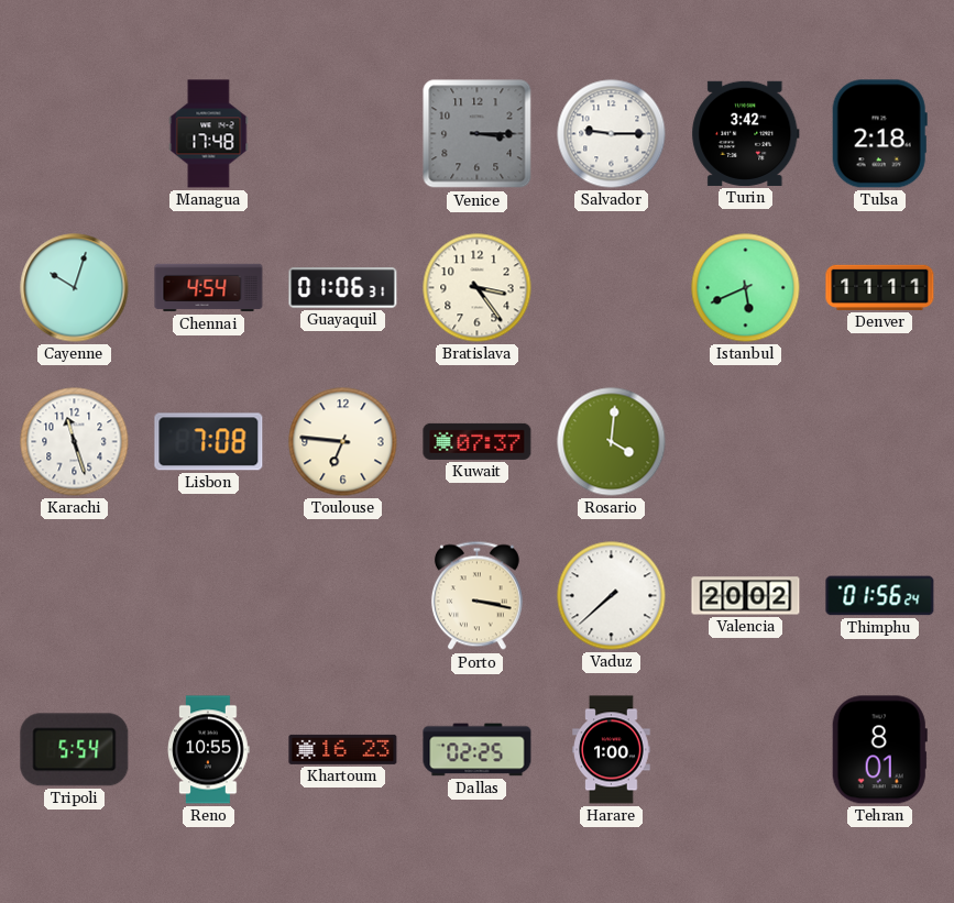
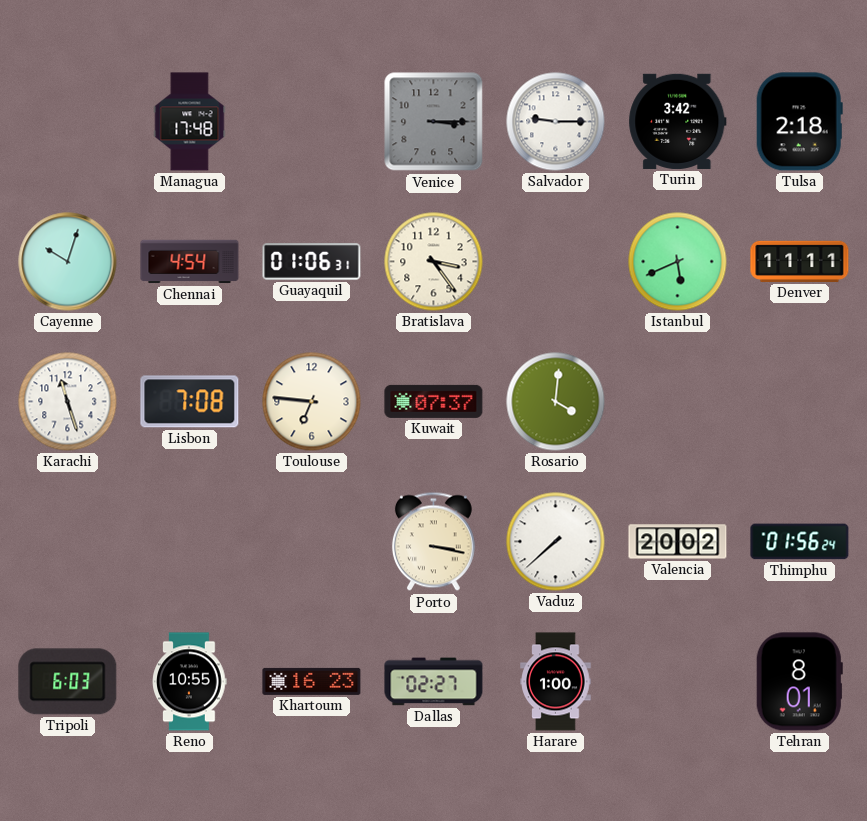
Tripoli: 5:54 -> 6:03
Dallas: 02:25 -> 02:27
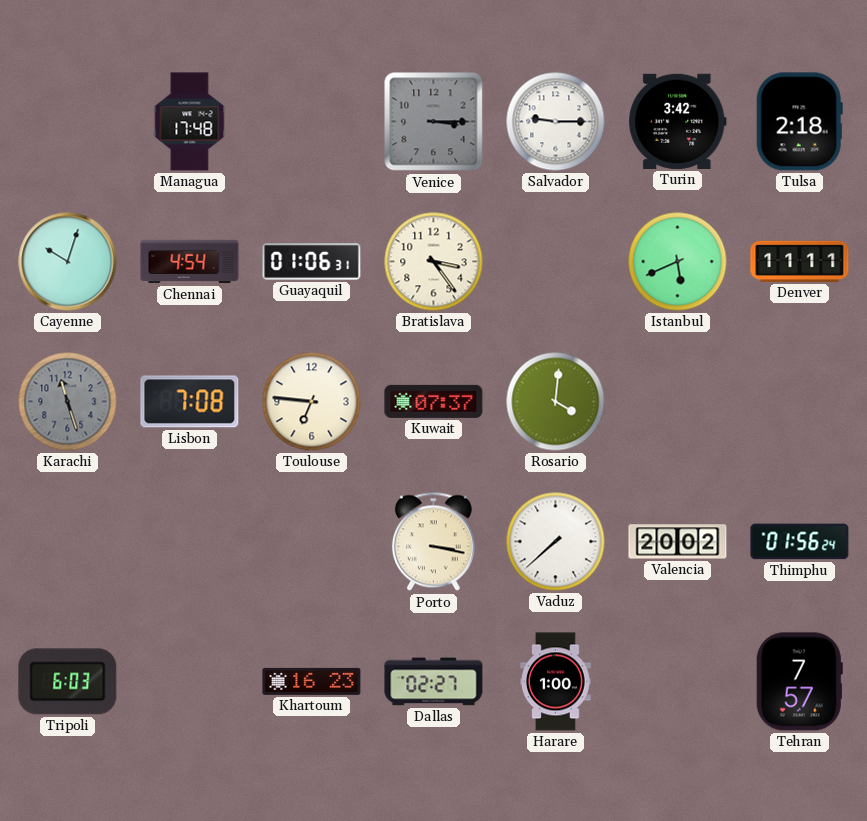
Karachi dial: white -> grey
Reno: 10:55 -> none
Tehran: 8:01 -> 7:57
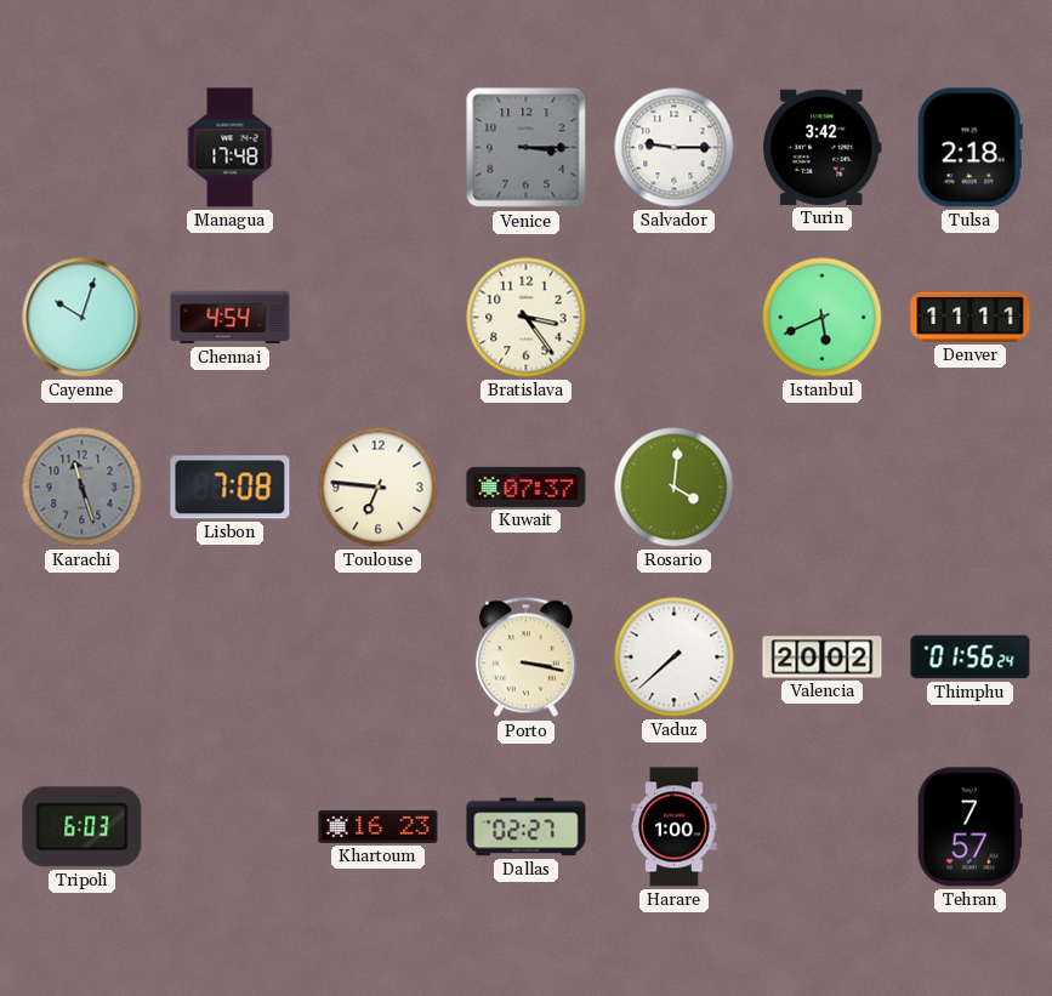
Guayaquil: 01:06 -> none
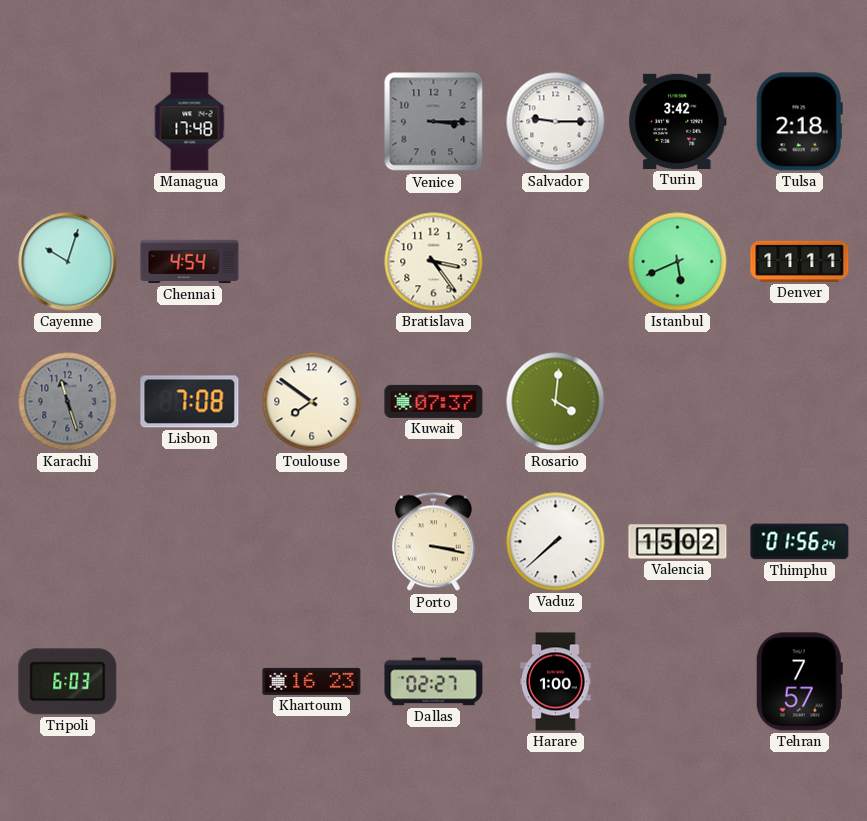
Toulouse: 6:46 -> 7:51
Valencia: 20:02 -> 15:02
